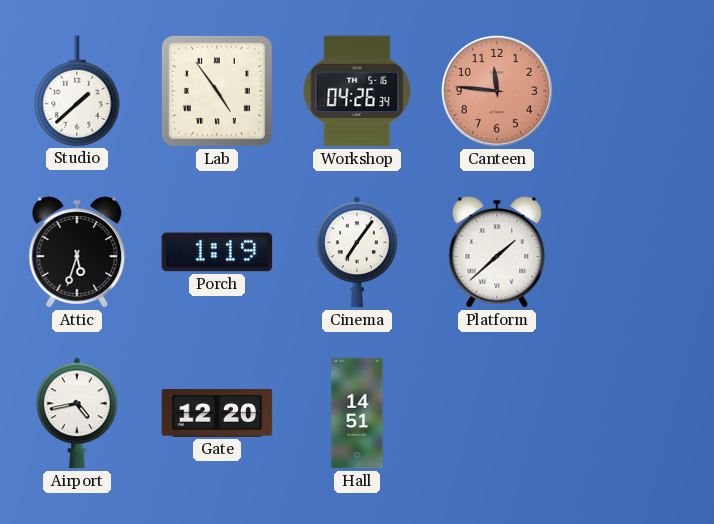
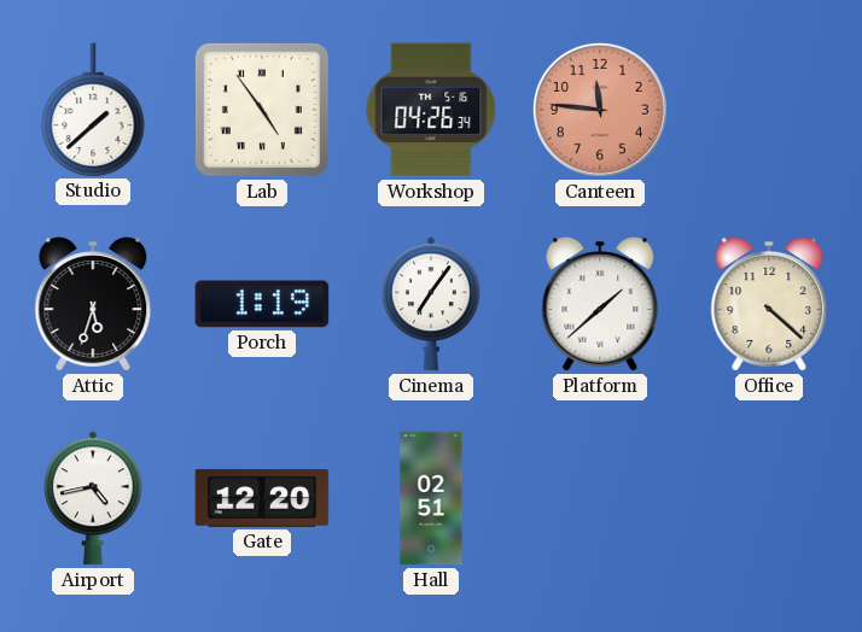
Office: none -> 4:22
Hall: 14:51 -> 02:51
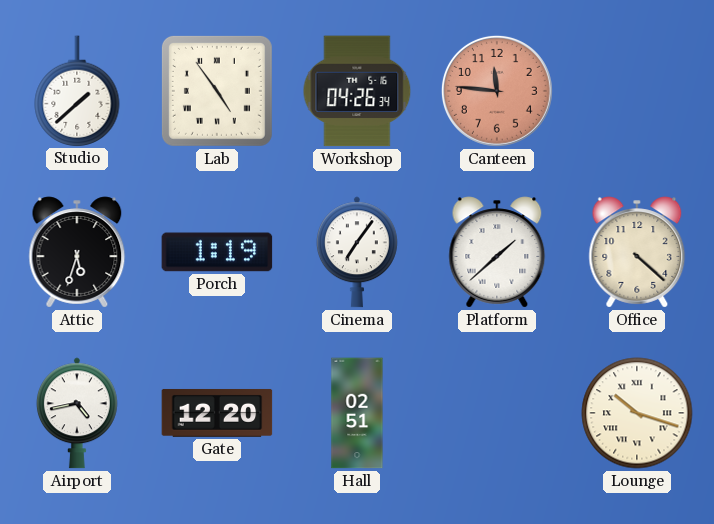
Lounge: none -> 10:18
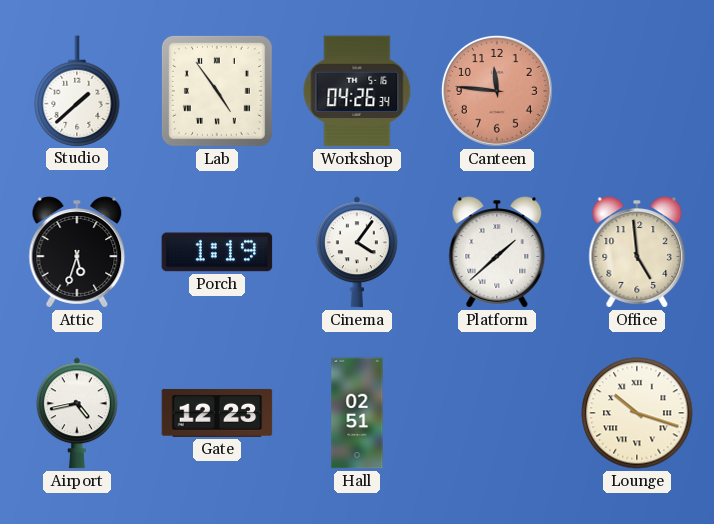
Cinema: 7:06 -> 4:06
Office: 4:22 -> 4:59
Gate: 12:20 -> 12:23
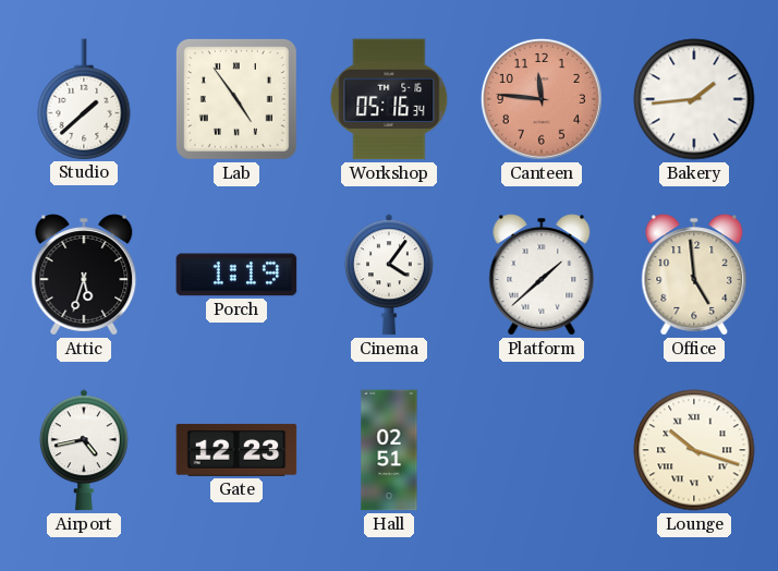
Workshop: 04:26 -> 05:16
Bakery: none -> 1:44
